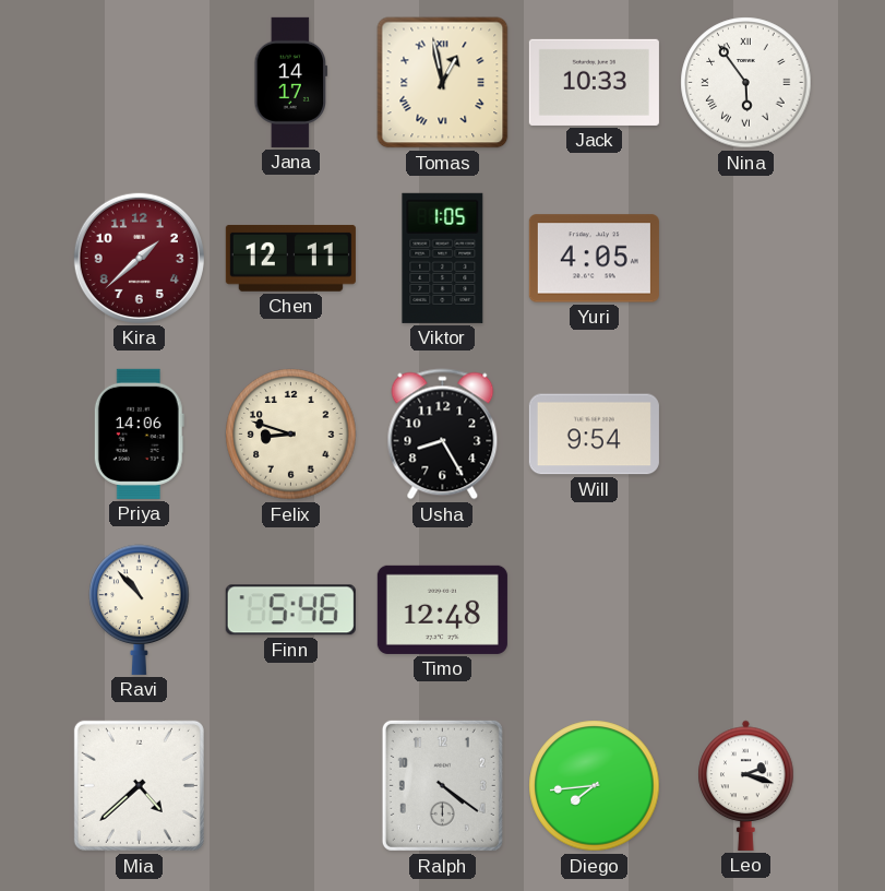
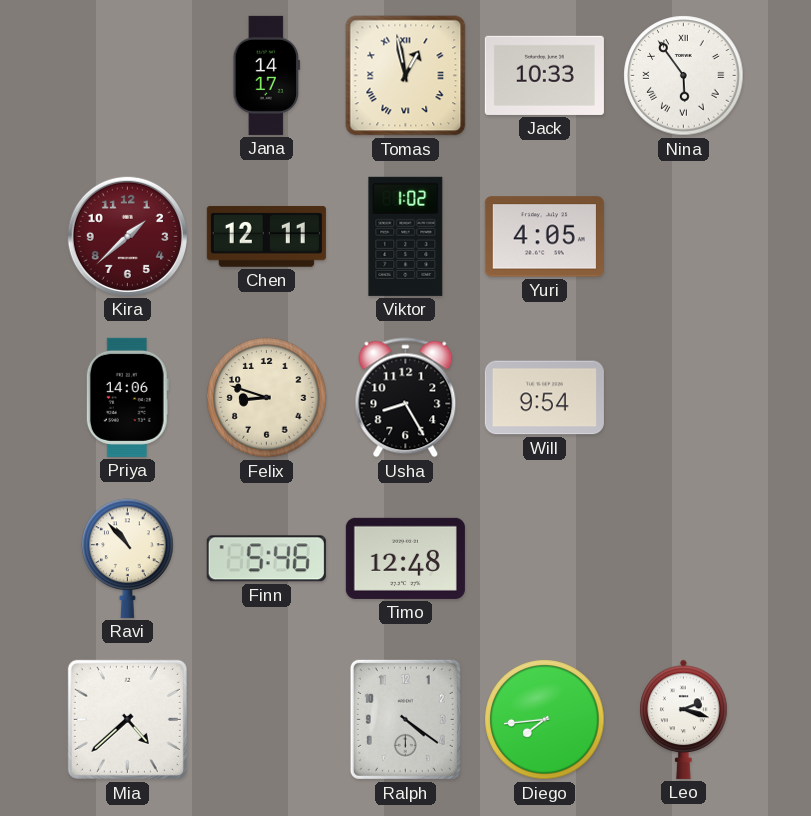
Viktor: 1:05 -> 1:02
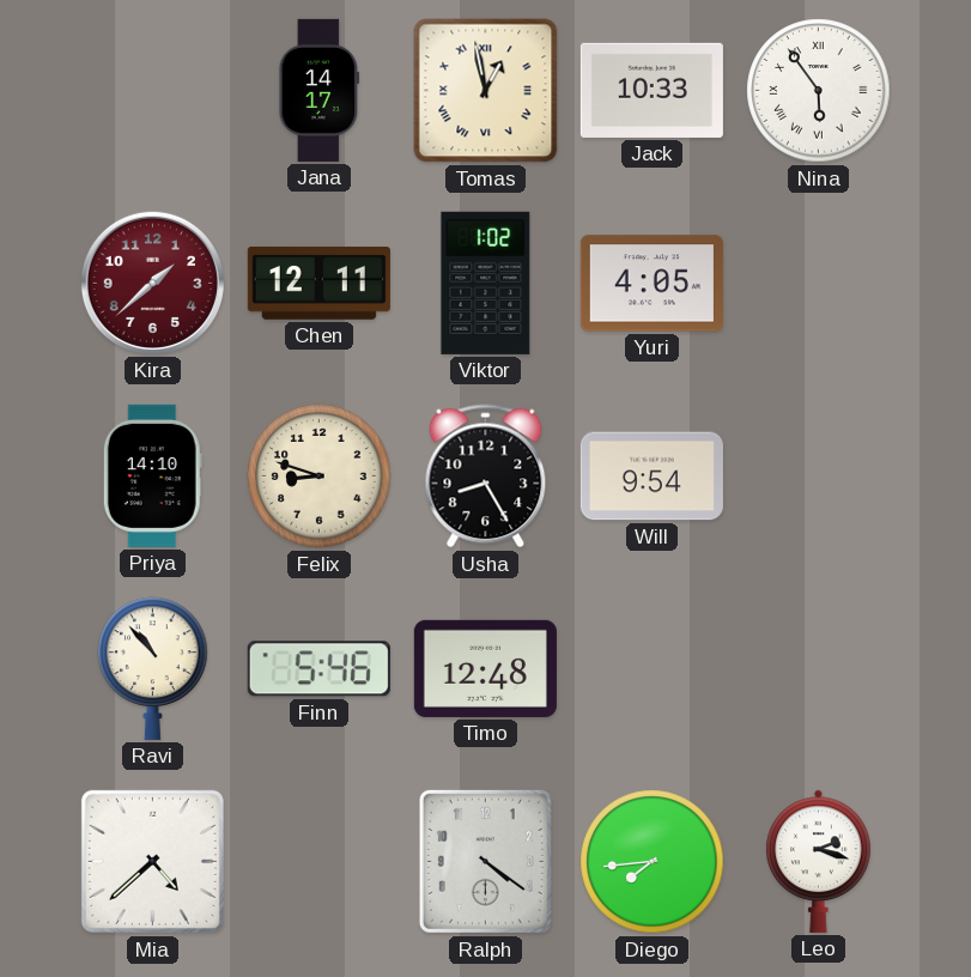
Priya: 14:06 -> 14:10
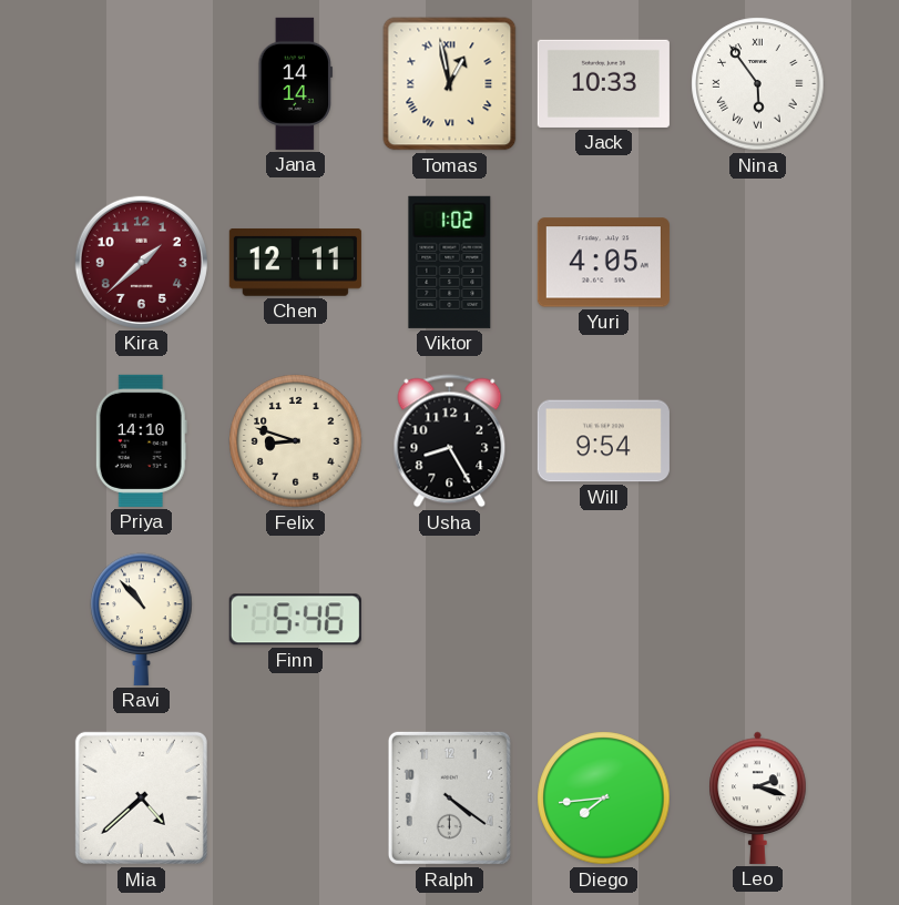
Jana: 14:17 -> 14:14
Timo: 12:48 -> none
